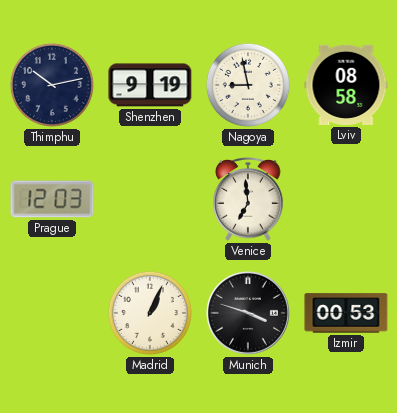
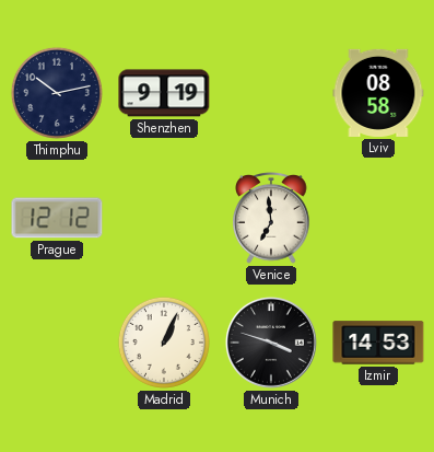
Nagoya: 8:58 -> none
Prague: 12:03 -> 12:12
Izmir: 00:53 -> 14:53
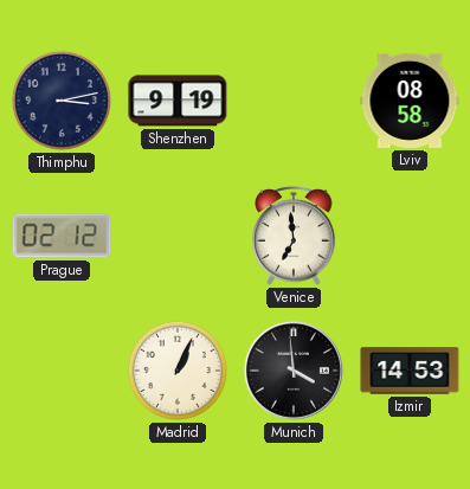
Thimphu: 10:13 -> 3:13
Prague: 12:12 -> 02:12
Munich: 3:48 -> 3:59
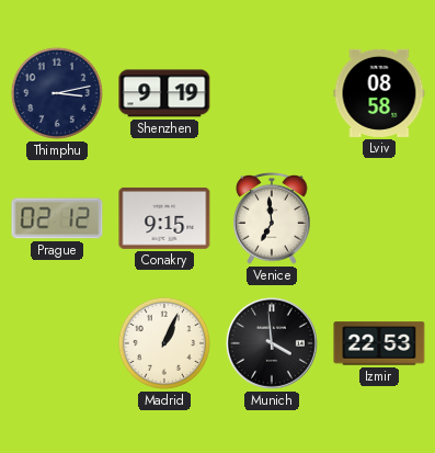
Conakry: none -> 9:15
Izmir: 14:53 -> 22:53
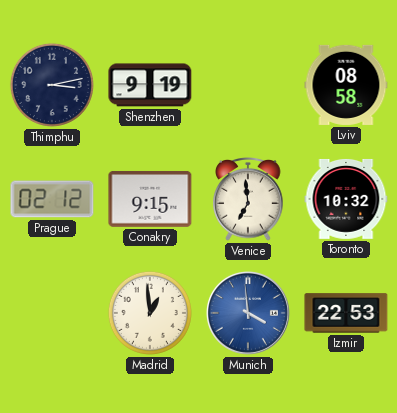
Toronto: none -> 10:32
Madrid: 1:04 -> 12:59
Munich dial: black -> blue
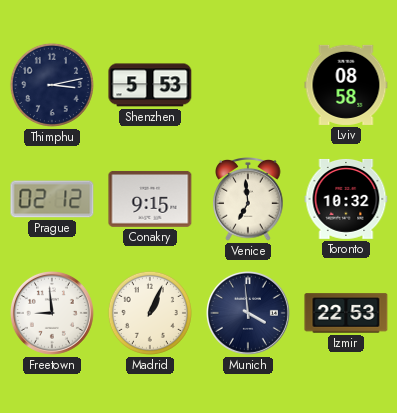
Shenzhen: 9:19 -> 5:53
Freetown: none -> 8:59
Madrid: 12:59 -> 1:04
Munich dial: blue -> navy
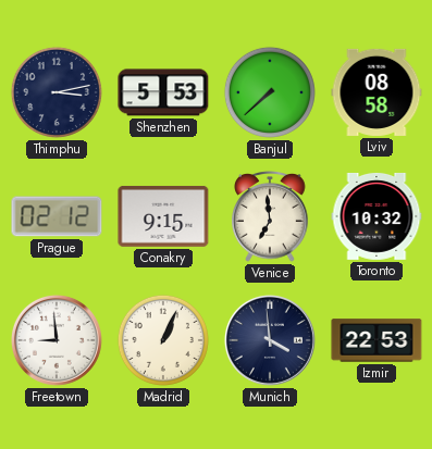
Banjul: none -> 7:38
